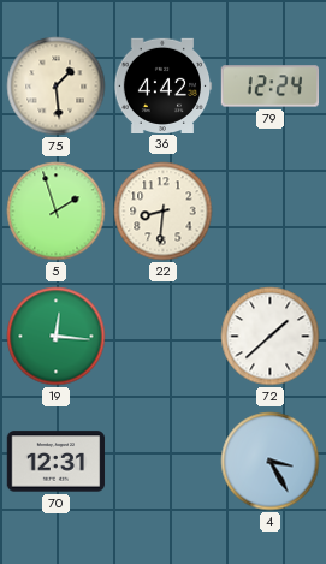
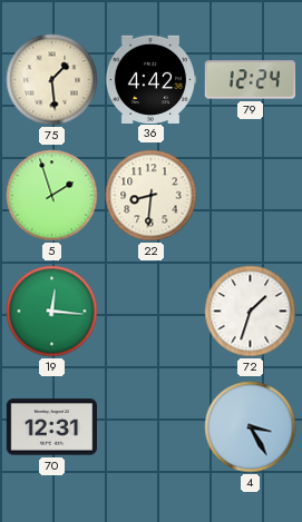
72: 1:38 -> 1:33
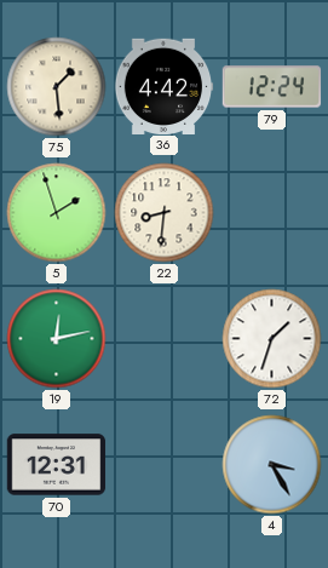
19: 12:16 -> 12:13
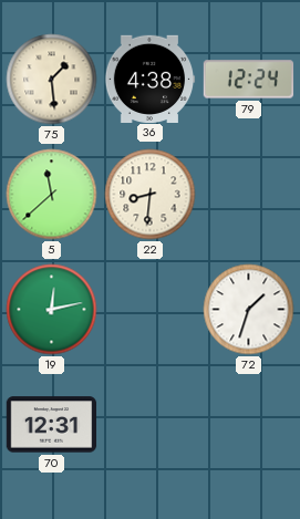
36: 4:42 -> 4:38
5: 1:57 -> 11:38
4: 3:25 -> none
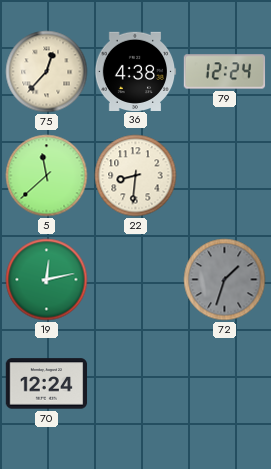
75: 1:29 -> 12:37
72 dial: white -> grey
70: 12:31 -> 12:24
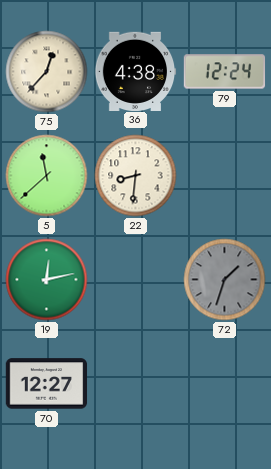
70: 12:24 -> 12:27
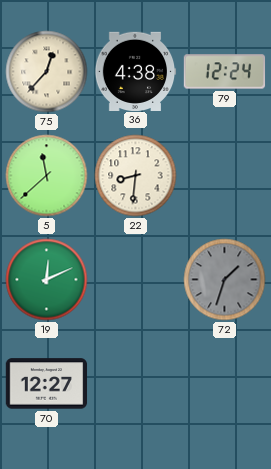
19: 12:13 -> 12:11
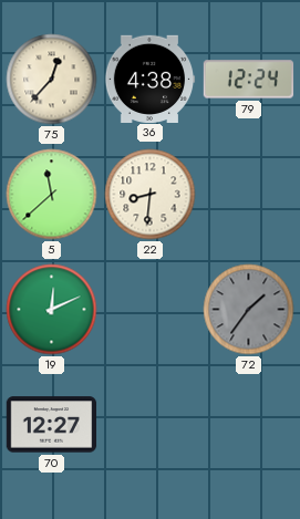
72: 1:33 -> 1:36
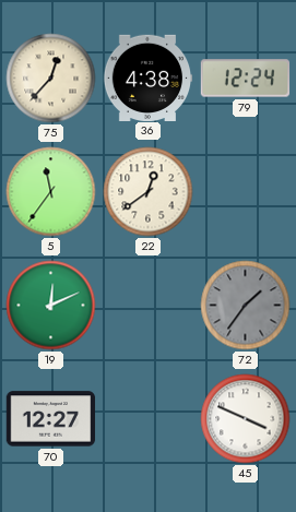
5: 11:38 -> 11:36
22: 8:31 -> 12:39
45: none -> 3:49
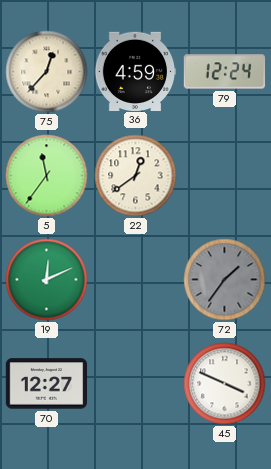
36: 4:38 -> 4:59
